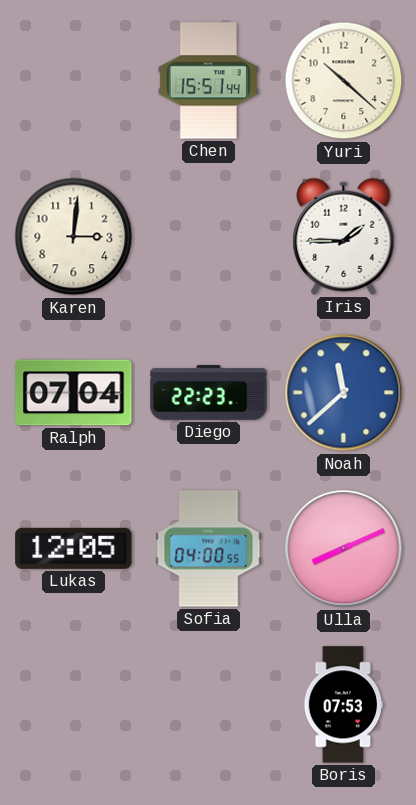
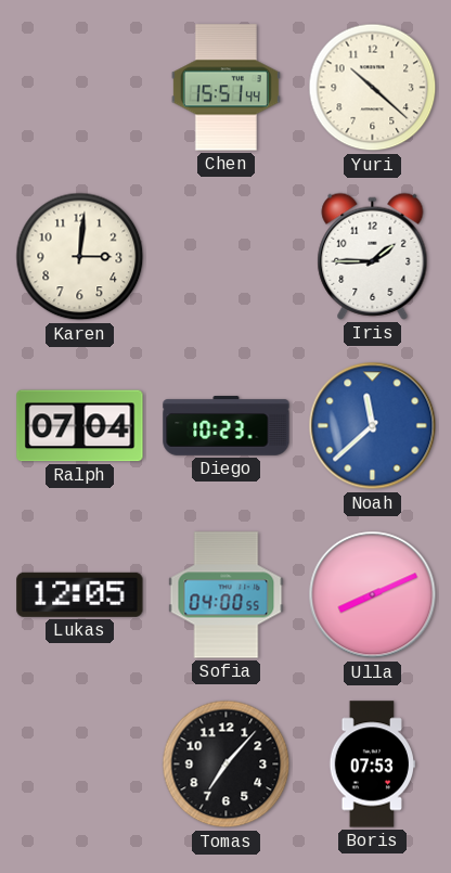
Diego: 22:23 -> 10:23
Tomas: none -> 7:07
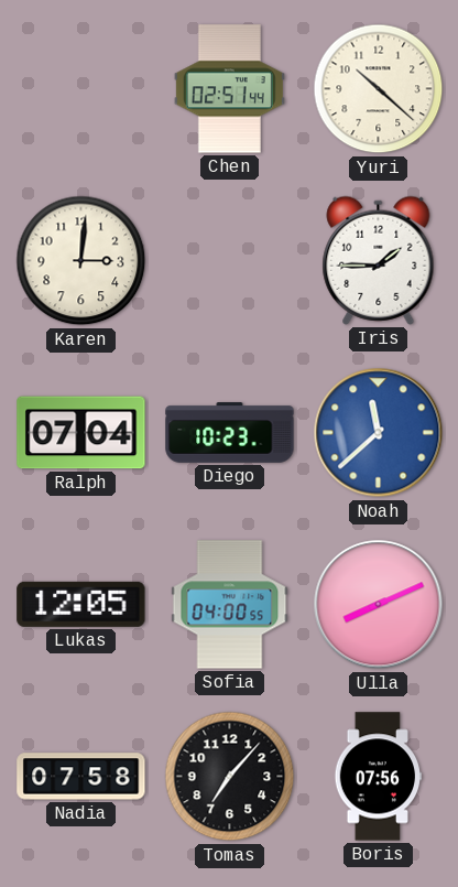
Chen: 15:51 -> 02:51
Nadia: none -> 07:58
Boris: 07:53 -> 07:56
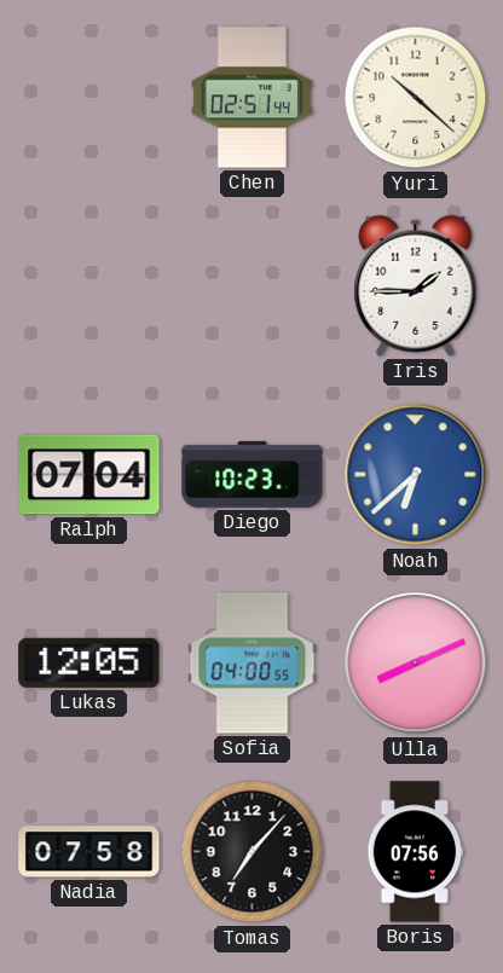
Karen: 3:01 -> none
Noah: 11:38 -> 6:38
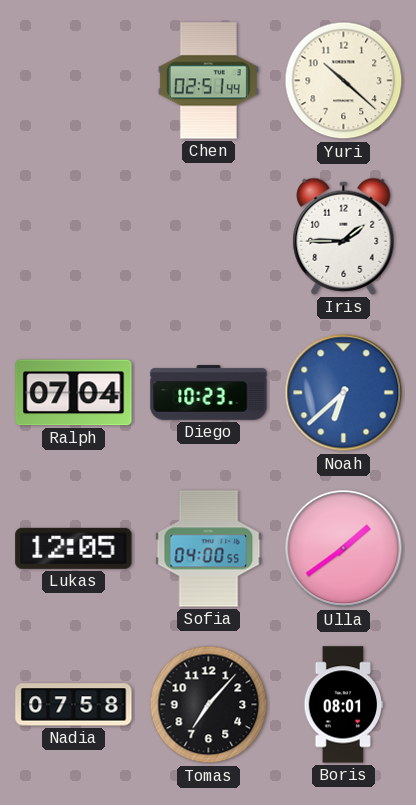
Ulla: 8:11 -> 1:39
Boris: 07:56 -> 08:01
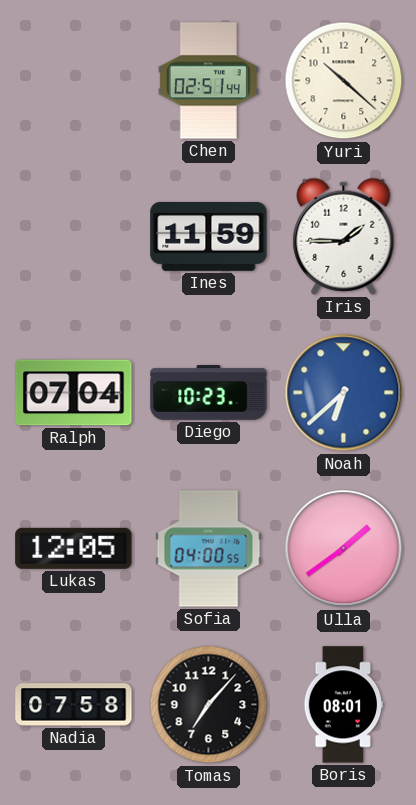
Ines: none -> 11:59
